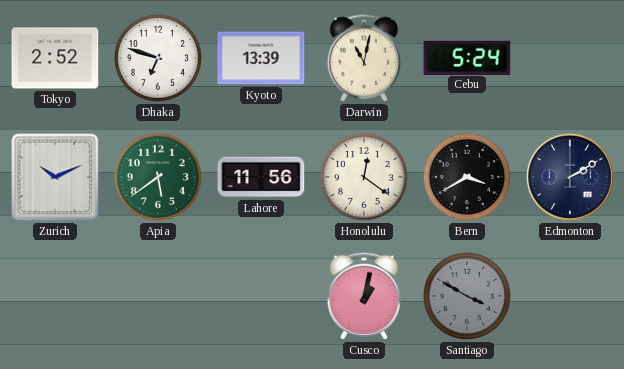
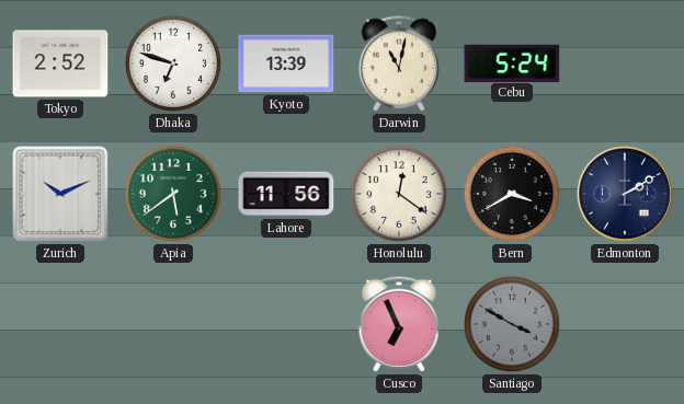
Cusco: 1:02 -> 6:56
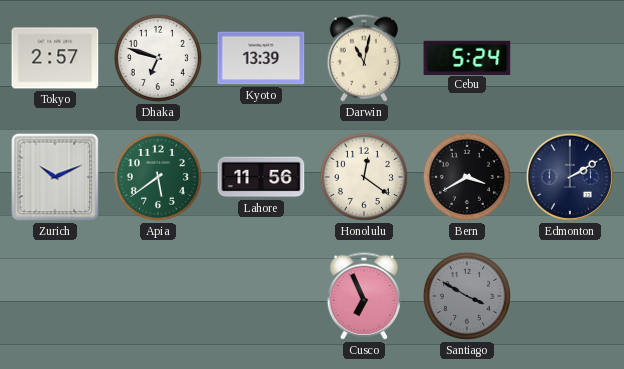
Tokyo: 2:52 -> 2:57
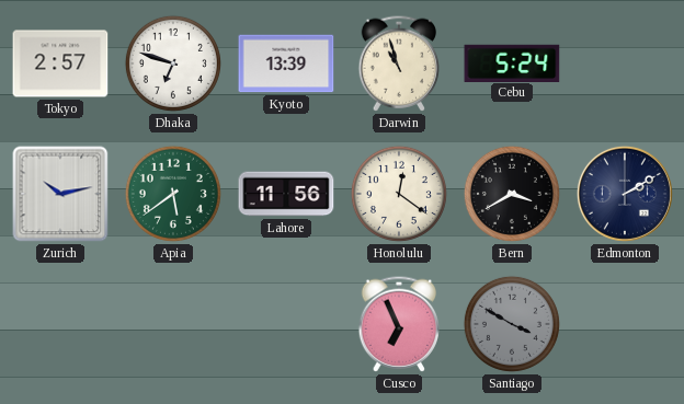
Darwin: 11:02 -> 10:57
Zurich: 10:11 -> 10:13
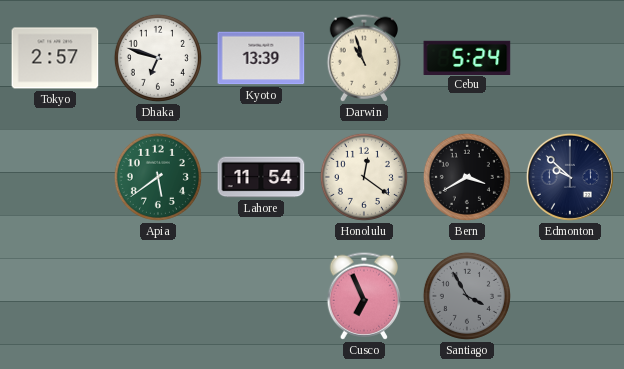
Zurich: 10:13 -> none
Lahore: 11:56 -> 11:54
Edmonton: 2:10 -> 9:52
Santiago: 3:50 -> 3:55
